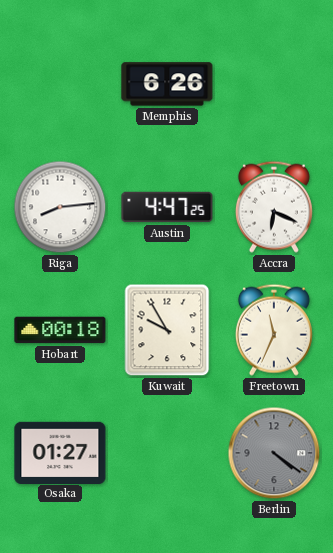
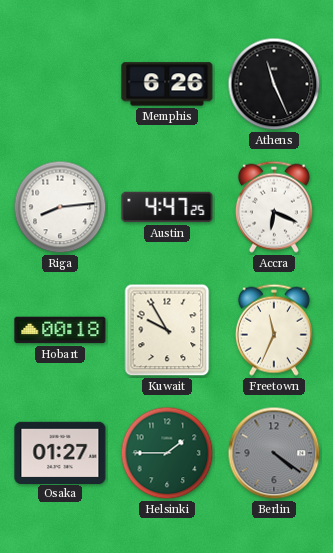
Athens: none -> 11:26
Helsinki: none -> 1:45
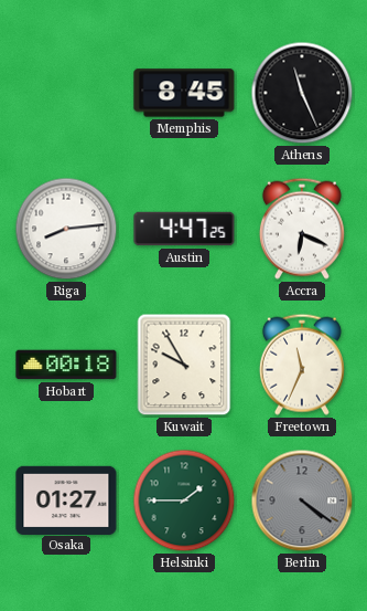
Memphis: 6:26 -> 8:45
